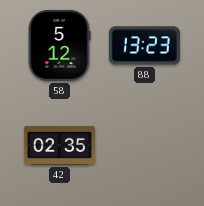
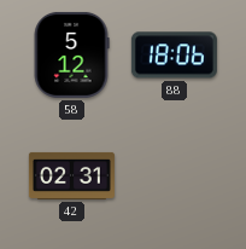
88: 13:23 -> 18:06
42: 02:35 -> 02:31
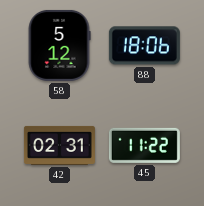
45: none -> 11:22
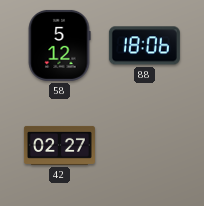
42: 02:31 -> 02:27
45: 11:22 -> none
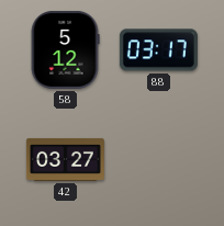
88: 18:06 -> 03:17
42: 02:27 -> 03:27
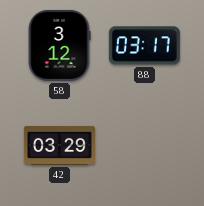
58: 5:12 -> 3:12
42: 03:27 -> 03:29
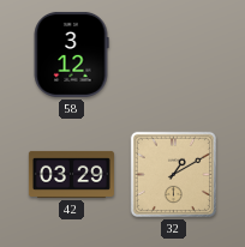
88: 03:17 -> none
32: none -> 1:10
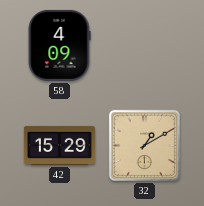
58: 3:12 -> 4:09
42: 03:29 -> 15:29
